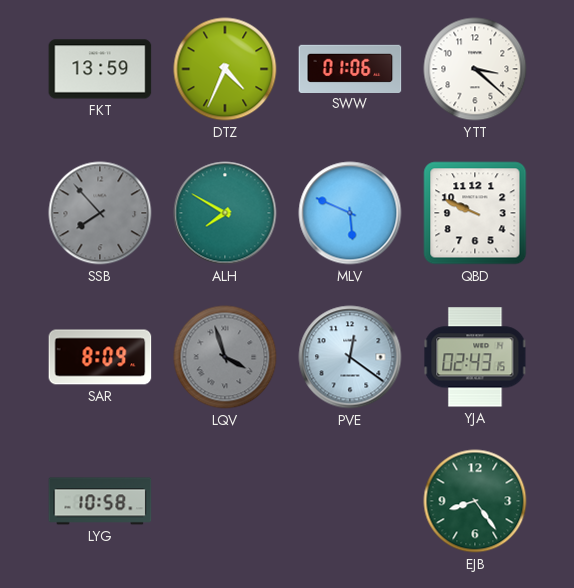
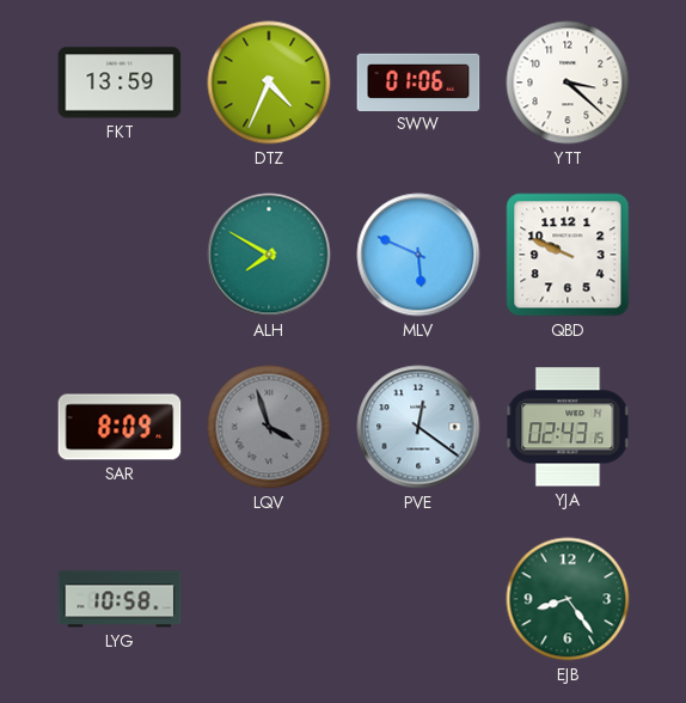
SSB: 7:53 -> none
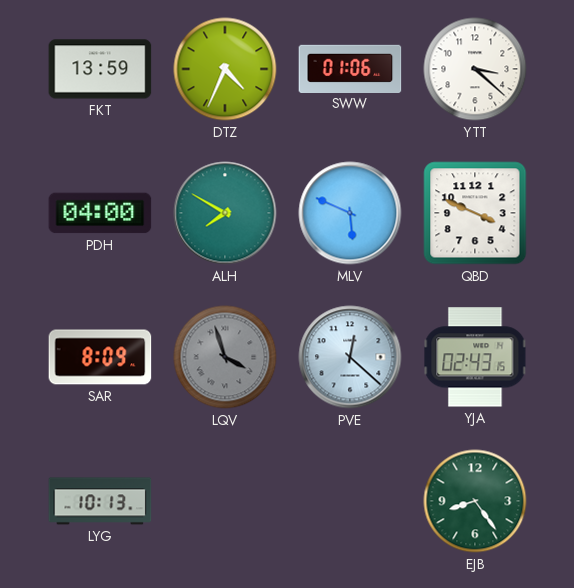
PDH: none -> 04:00
QBD: 9:49 -> 3:49
PVE: 12:21 -> 12:22
LYG: 10:58 -> 10:13
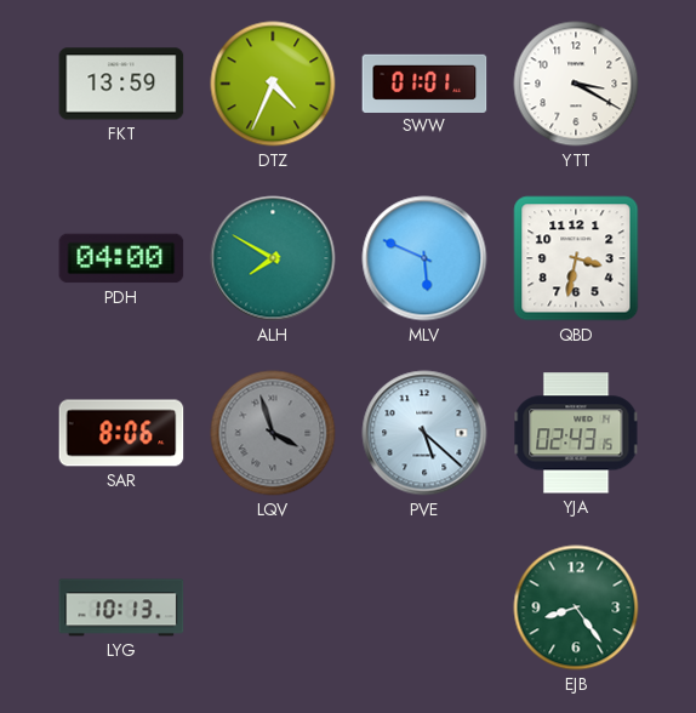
SWW: 01:06 -> 01:01
YTT: 3:22 -> 3:20
QBD: 3:49 -> 3:32
SAR: 8:09 -> 8:06
PVE: 12:22 -> 5:22
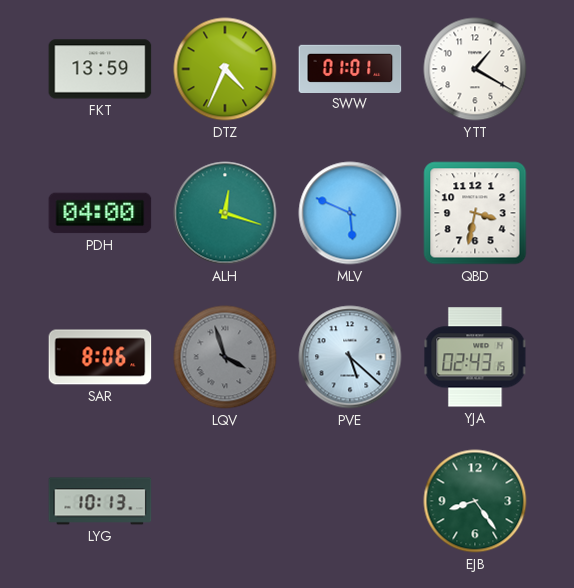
YTT: 3:20 -> 1:20
ALH: 7:50 -> 12:18
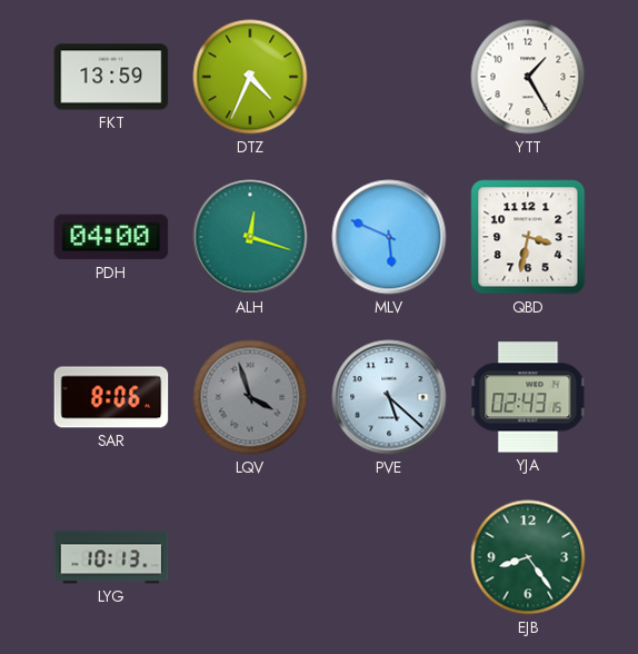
SWW: 01:01 -> none
YTT: 1:20 -> 1:25
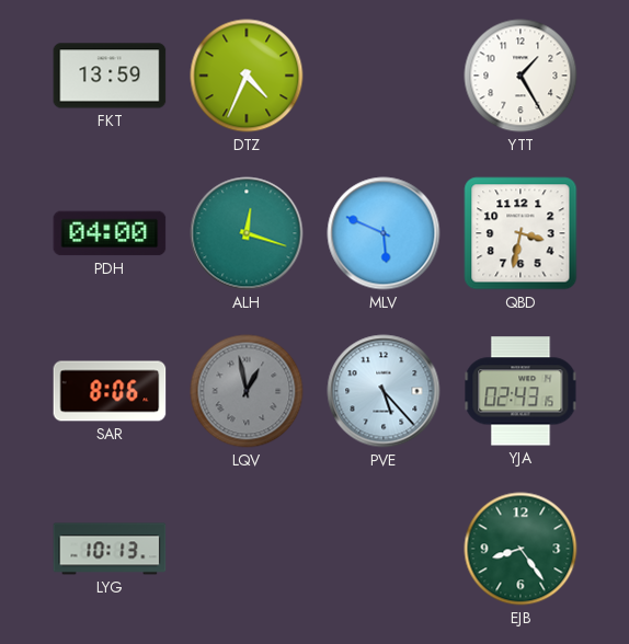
LQV: 3:57 -> 12:58
PVE: 5:22 -> 5:23
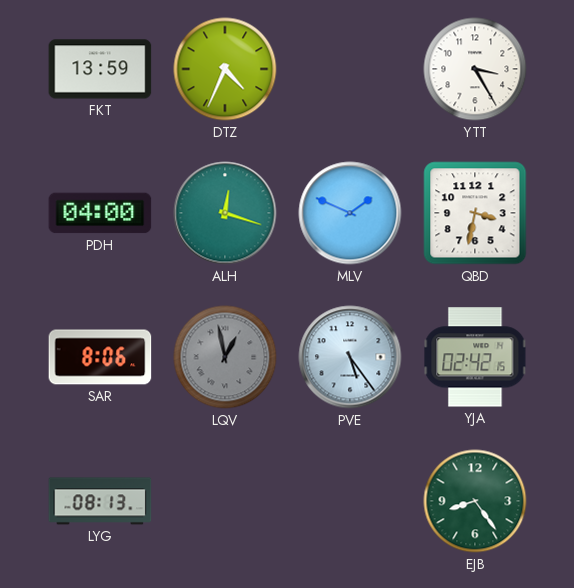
YTT: 1:25 -> 3:25
MLV: 5:49 -> 1:49
PVE: 5:23 -> 5:24
YJA: 02:43 -> 02:42
LYG: 10:13 -> 08:13
